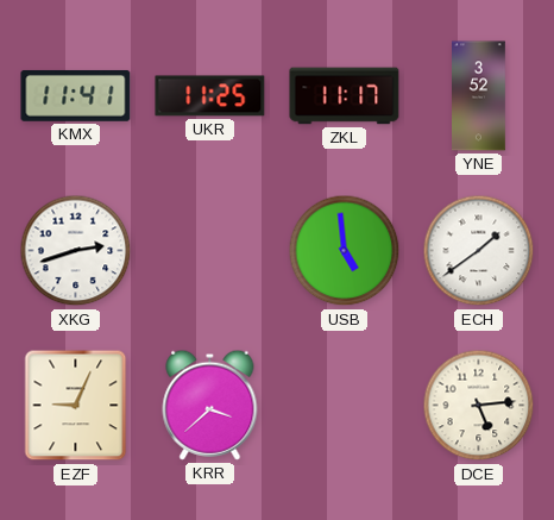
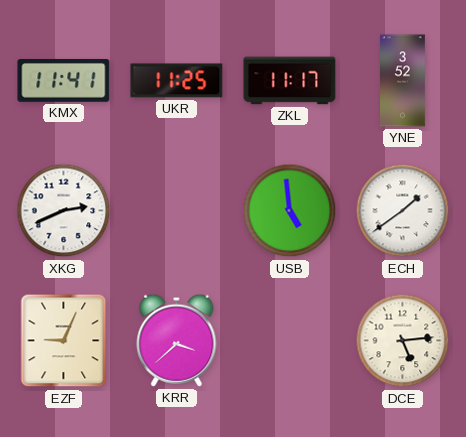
XKG: 2:42 -> 2:41
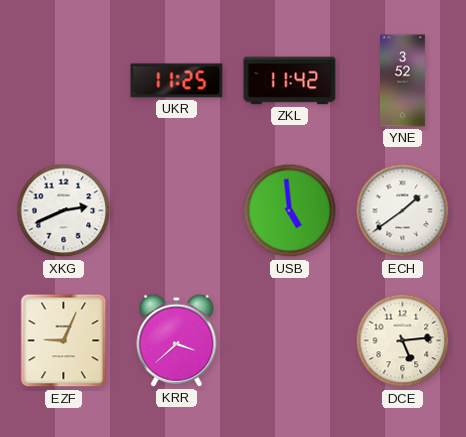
KMX: 11:41 -> none
ZKL: 11:17 -> 11:42
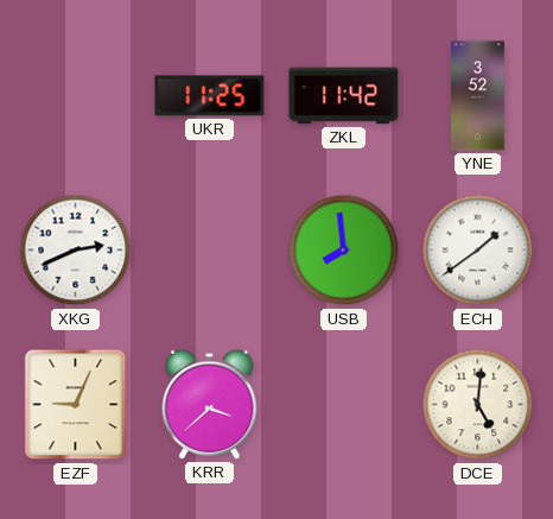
USB: 4:59 -> 7:59
DCE: 5:14 -> 5:01
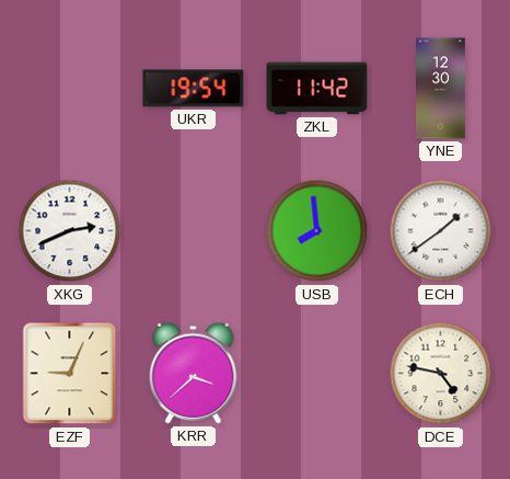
UKR: 11:25 -> 19:54
YNE: 3:52 -> 12:30
DCE: 5:01 -> 4:47
